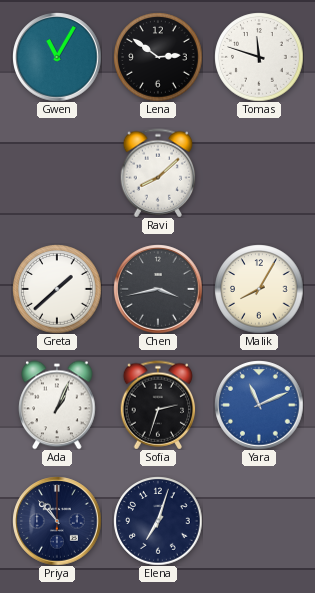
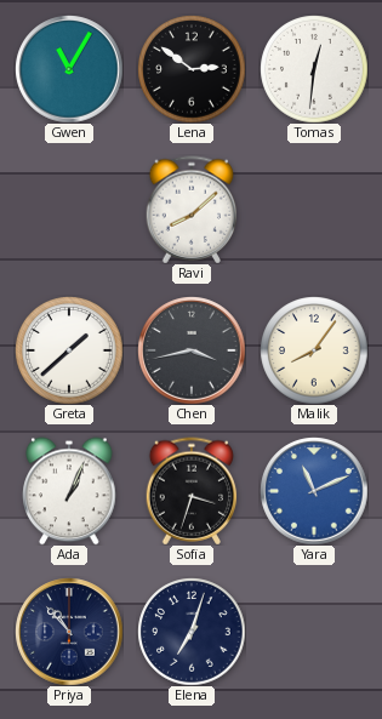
Tomas: 11:48 -> 12:31
Malik: 8:05 -> 8:06
Sofia: 2:33 -> 3:33
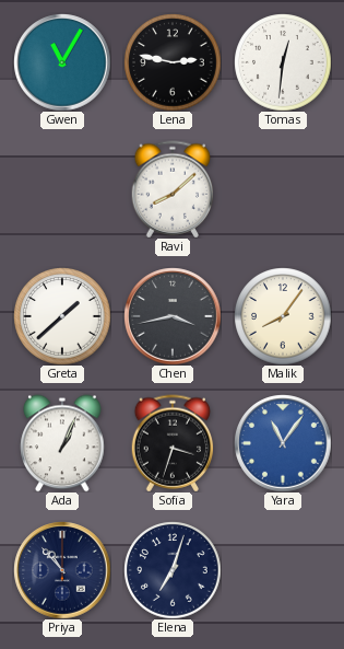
Lena: 2:51 -> 2:47
Yara: 11:11 -> 11:06
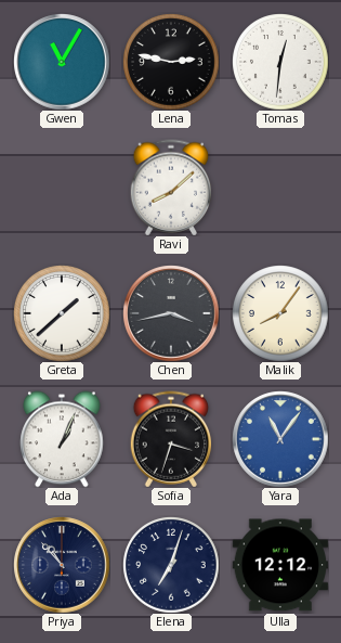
Ulla: none -> 12:12
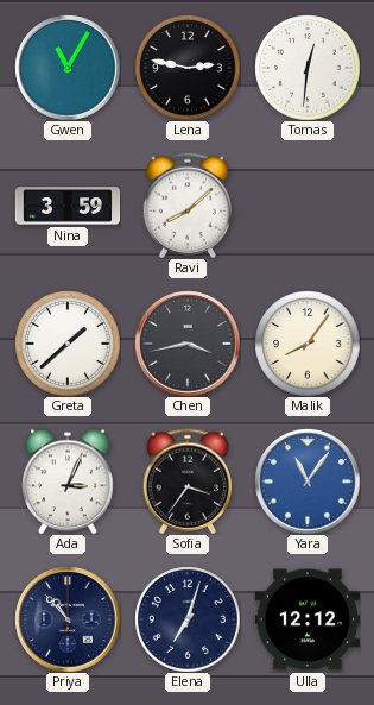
Nina: none -> 3:59
Ada: 1:04 -> 3:04
Sofia: 3:33 -> 3:36
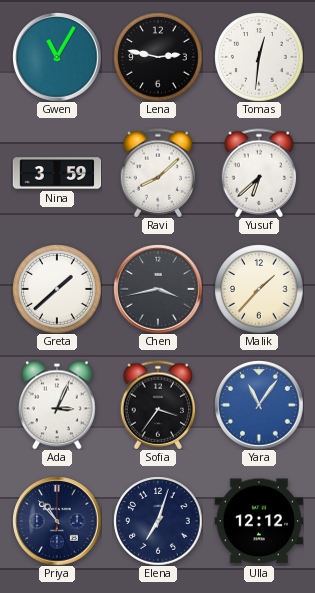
Yusuf: none -> 6:38
Malik: 8:06 -> 1:37
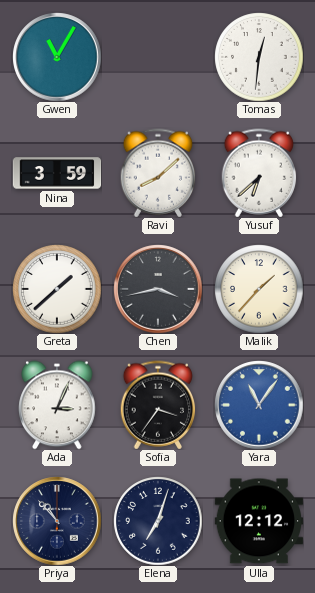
Lena: 2:47 -> none
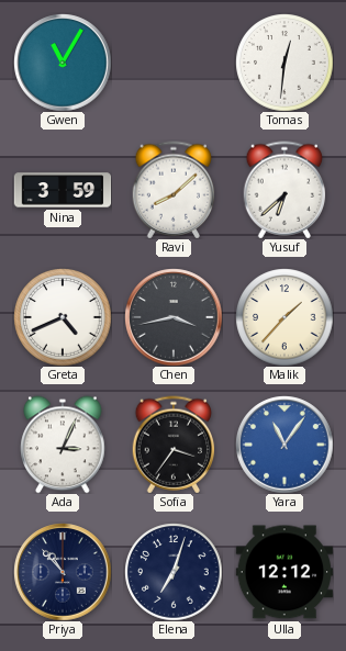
Greta: 1:38 -> 4:41
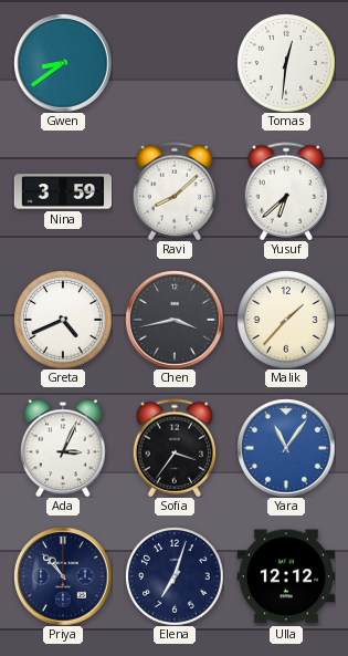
Gwen: 11:05 -> 8:39
